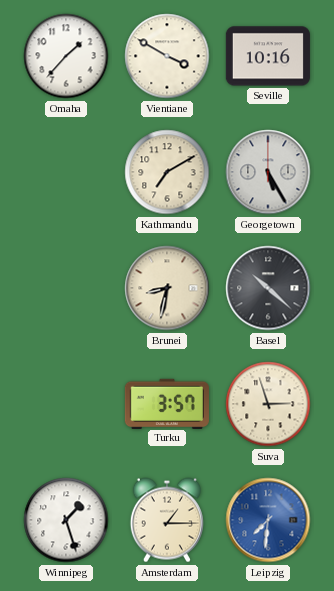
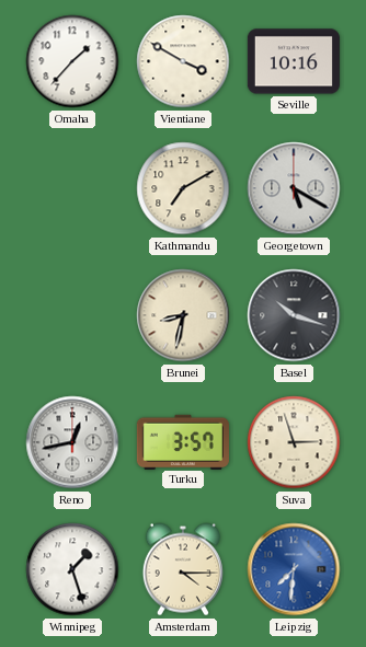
Georgetown: 5:25 -> 5:20
Basel: 10:22 -> 10:18
Reno: none -> 12:43
Amsterdam: 1:15 -> 4:15
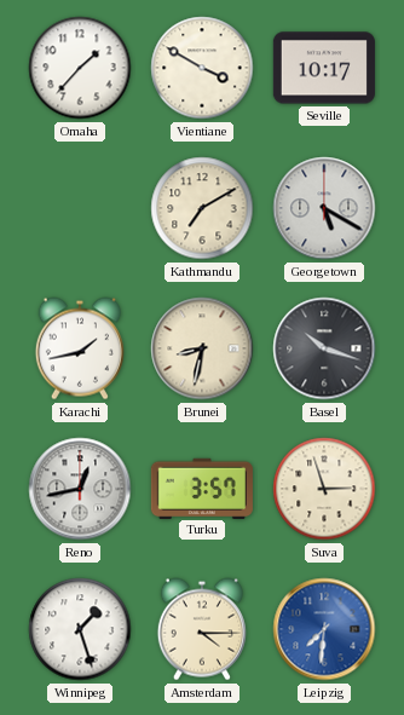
Seville: 10:16 -> 10:17
Karachi: none -> 1:43
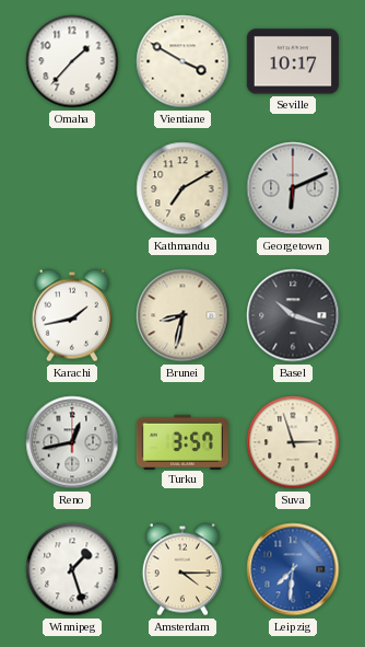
Georgetown: 5:20 -> 6:11
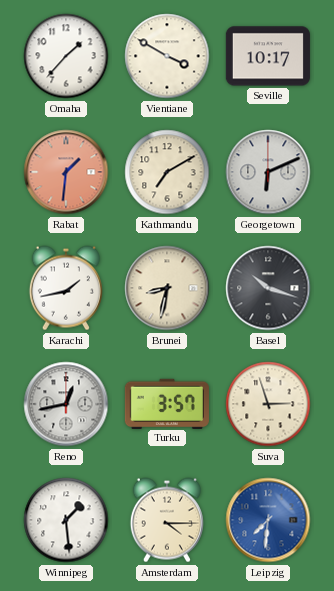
Rabat: none -> 1:31
Winnipeg: 1:27 -> 1:29
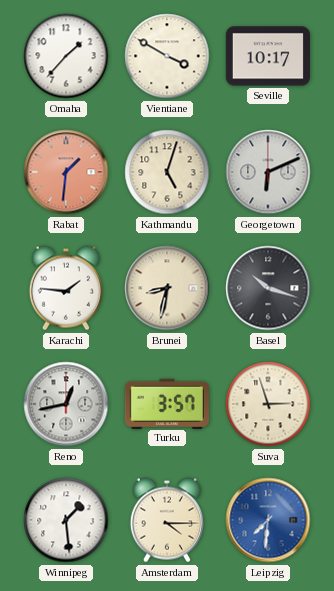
Kathmandu: 7:10 -> 5:03
Karachi: 1:43 -> 1:46
